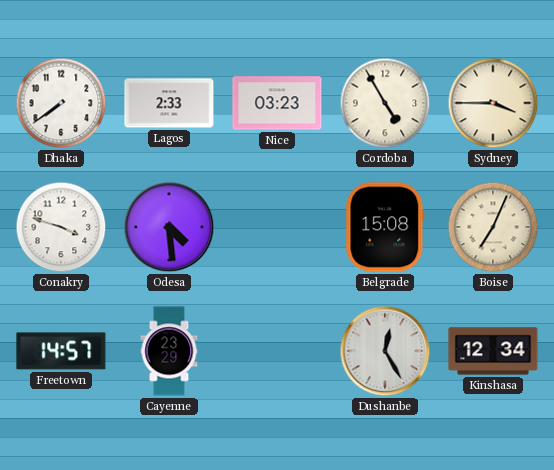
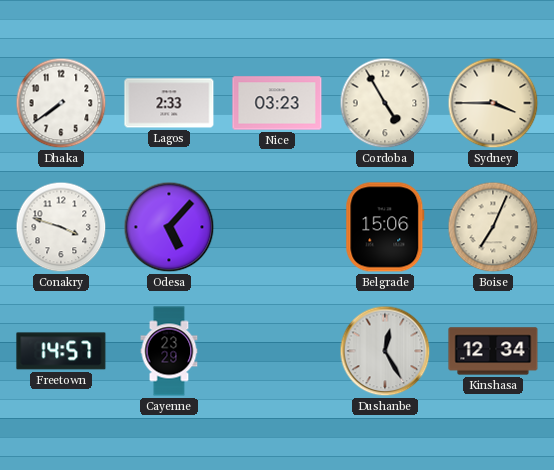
Odesa: 4:29 -> 5:07
Belgrade: 15:08 -> 15:06
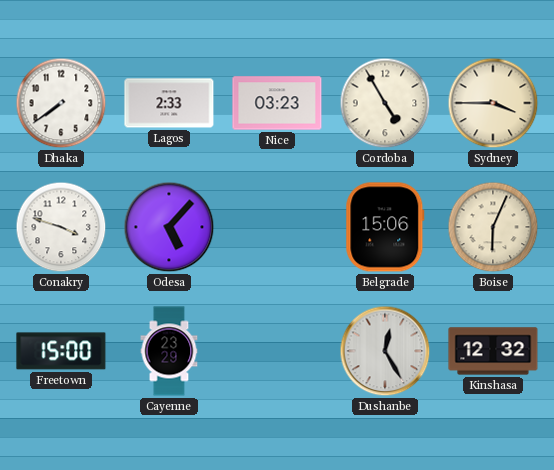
Boise: 7:04 -> 6:04
Freetown: 14:57 -> 15:00
Kinshasa: 12:34 -> 12:32
